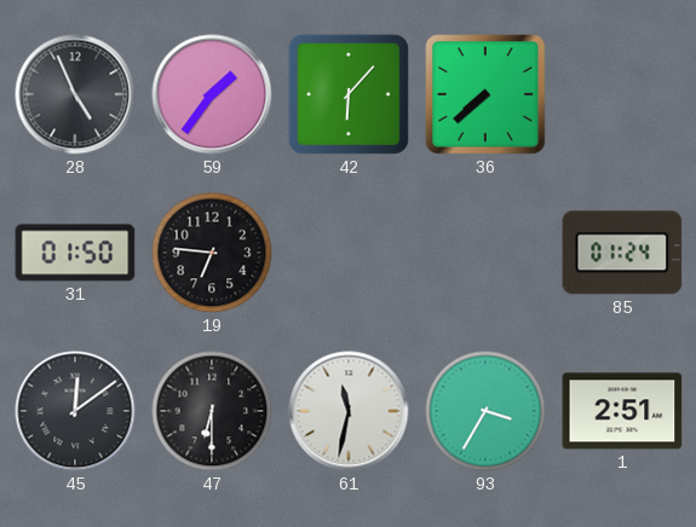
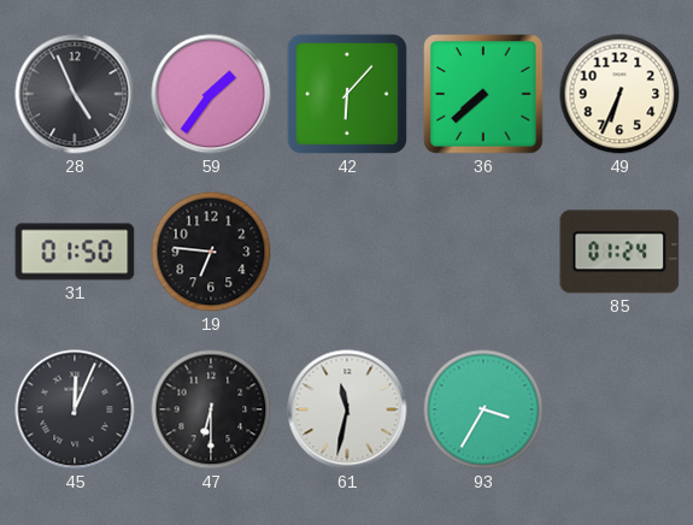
49: none -> 6:34
45: 12:09 -> 12:04
1: 2:51 -> none
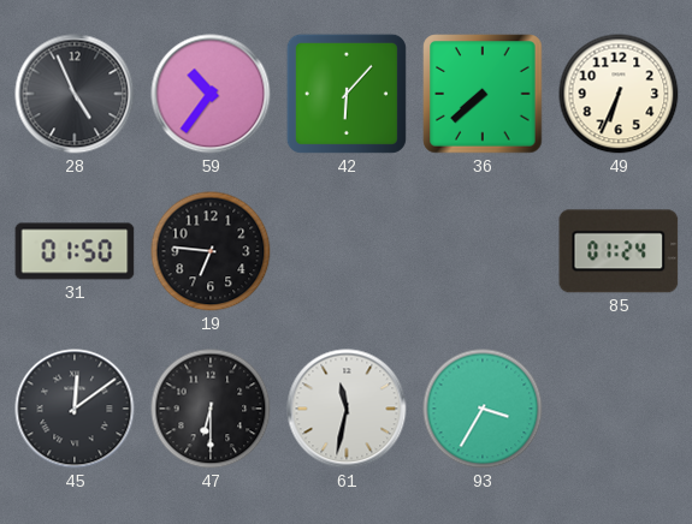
59: 1:36 -> 10:36
45: 12:04 -> 12:09
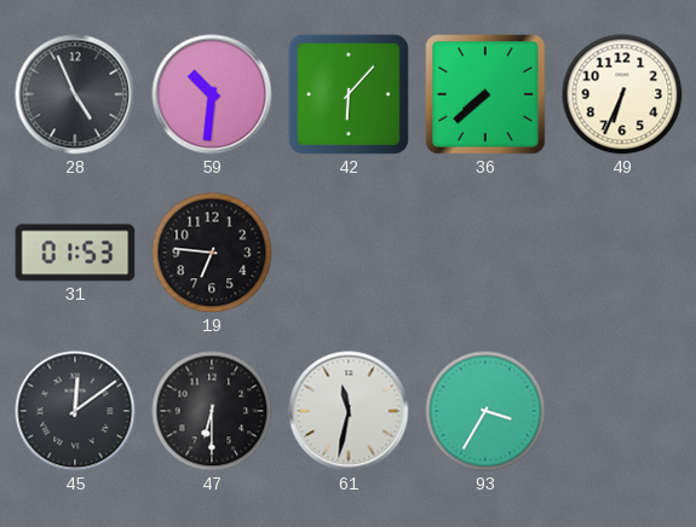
59: 10:36 -> 10:31
31: 01:50 -> 01:53
85: 01:24 -> none
